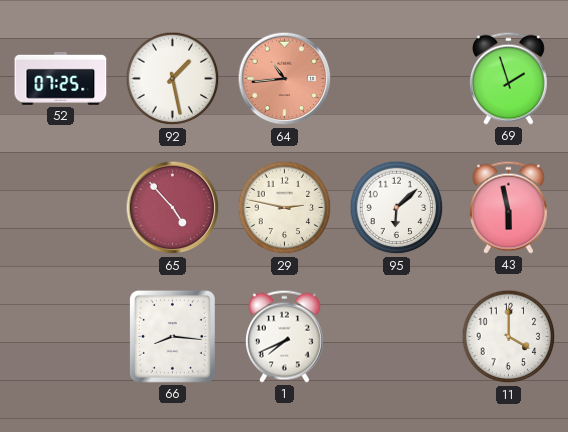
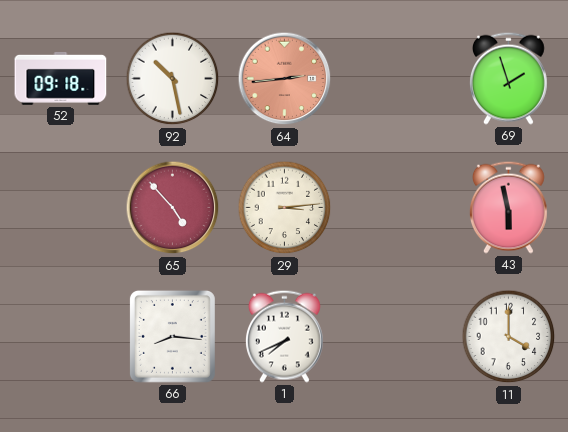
52: 07:25 -> 09:18
92: 1:28 -> 10:28
64: 10:44 -> 2:44
29: 2:47 -> 3:14
95: 6:08 -> none
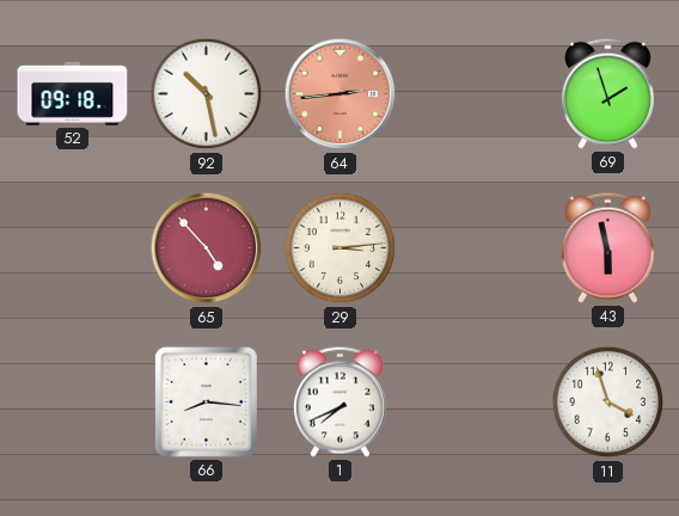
11: 4:00 -> 3:57
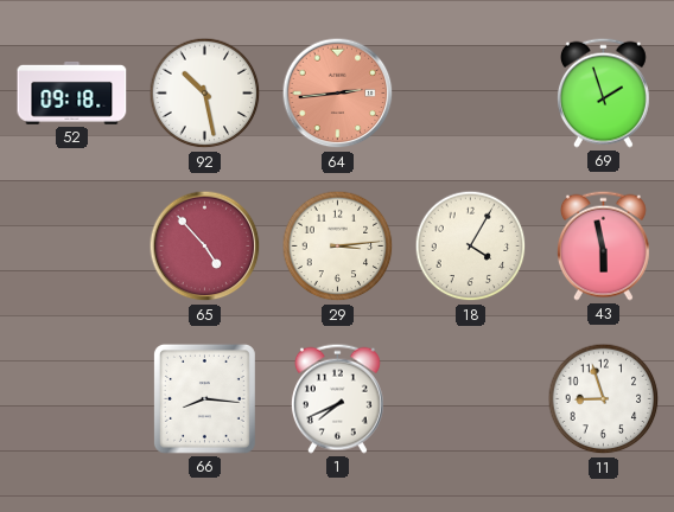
18: none -> 4:05
11: 3:57 -> 8:57
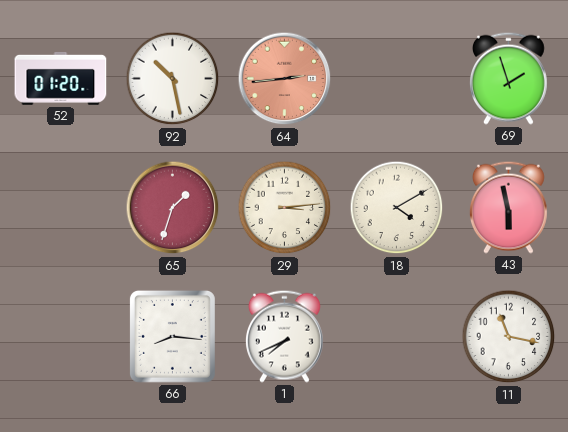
52: 09:18 -> 01:20
65: 4:53 -> 1:33
18: 4:05 -> 4:10
11: 8:57 -> 11:17
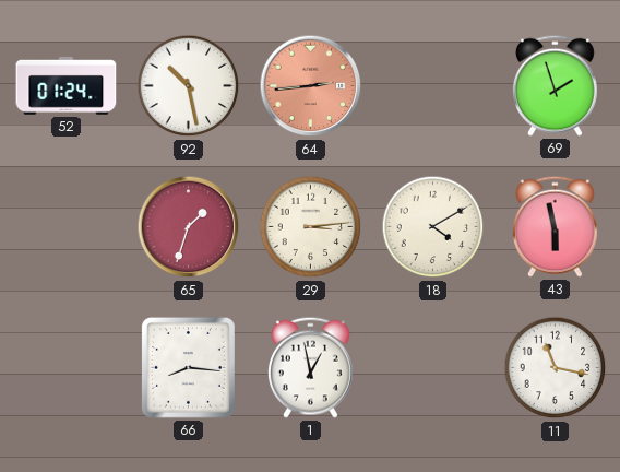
52: 01:20 -> 01:24
1: 7:41 -> 12:58
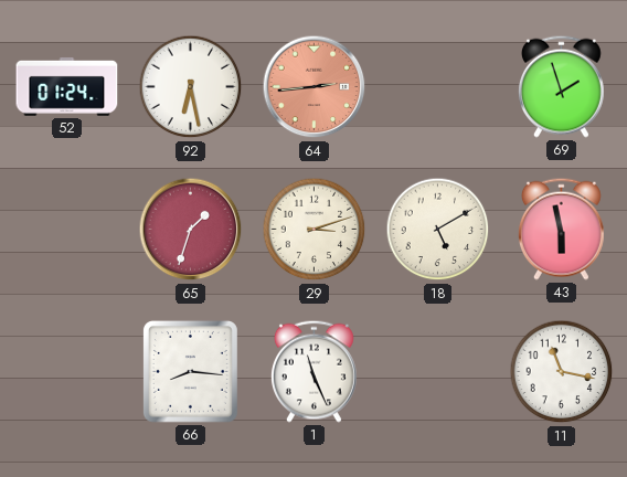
92: 10:28 -> 6:28
29: 3:14 -> 3:12
18: 4:10 -> 5:10
1: 12:58 -> 11:26
